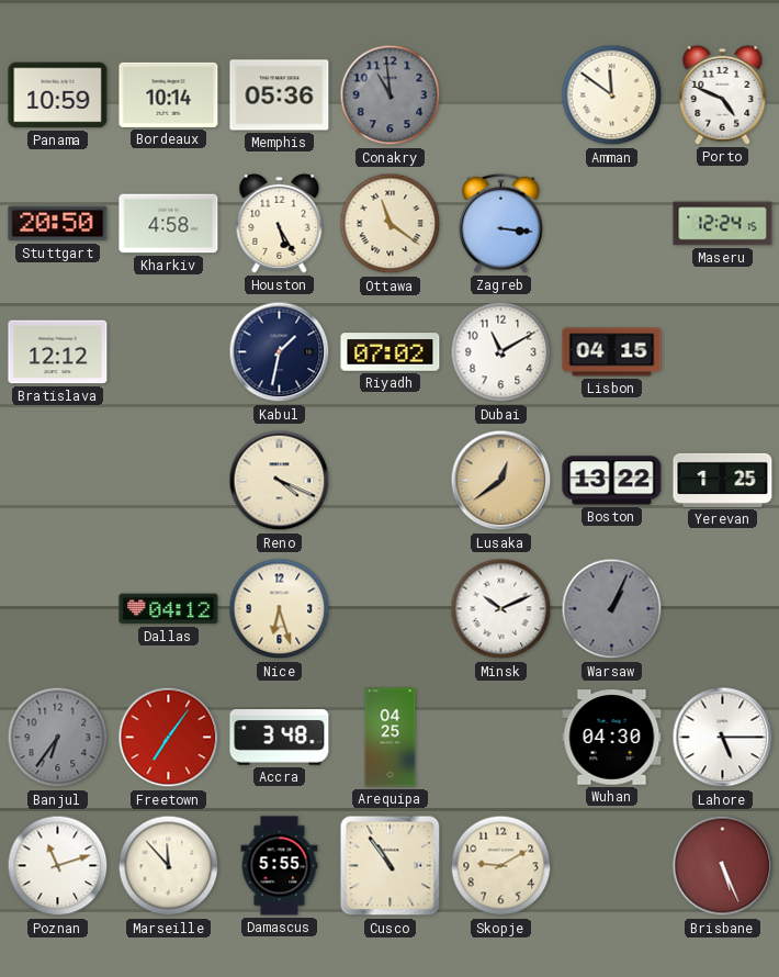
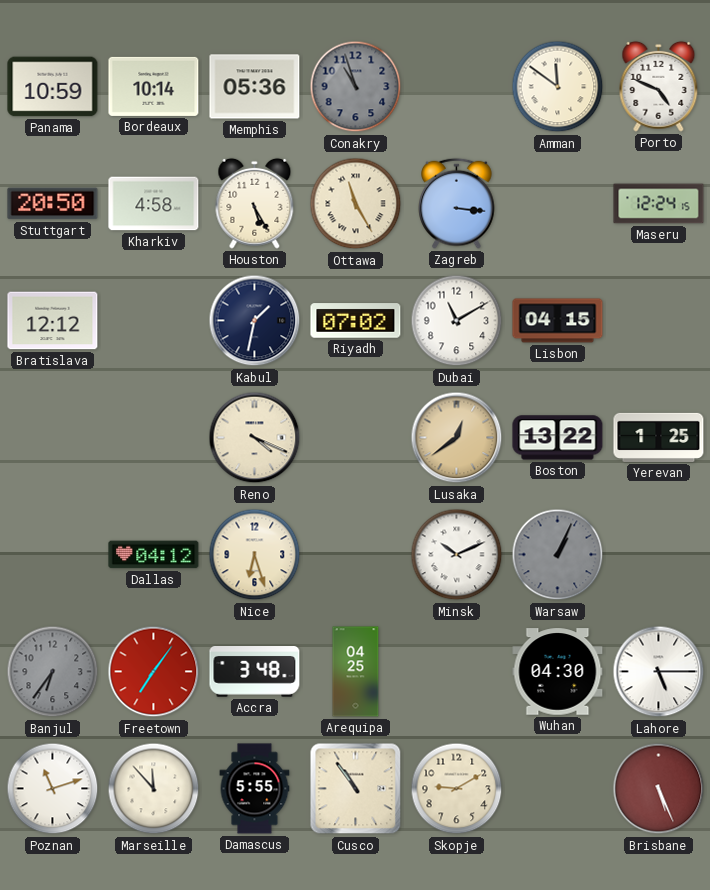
Conakry: 10:59 -> 10:57
Ottawa: 11:21 -> 11:25
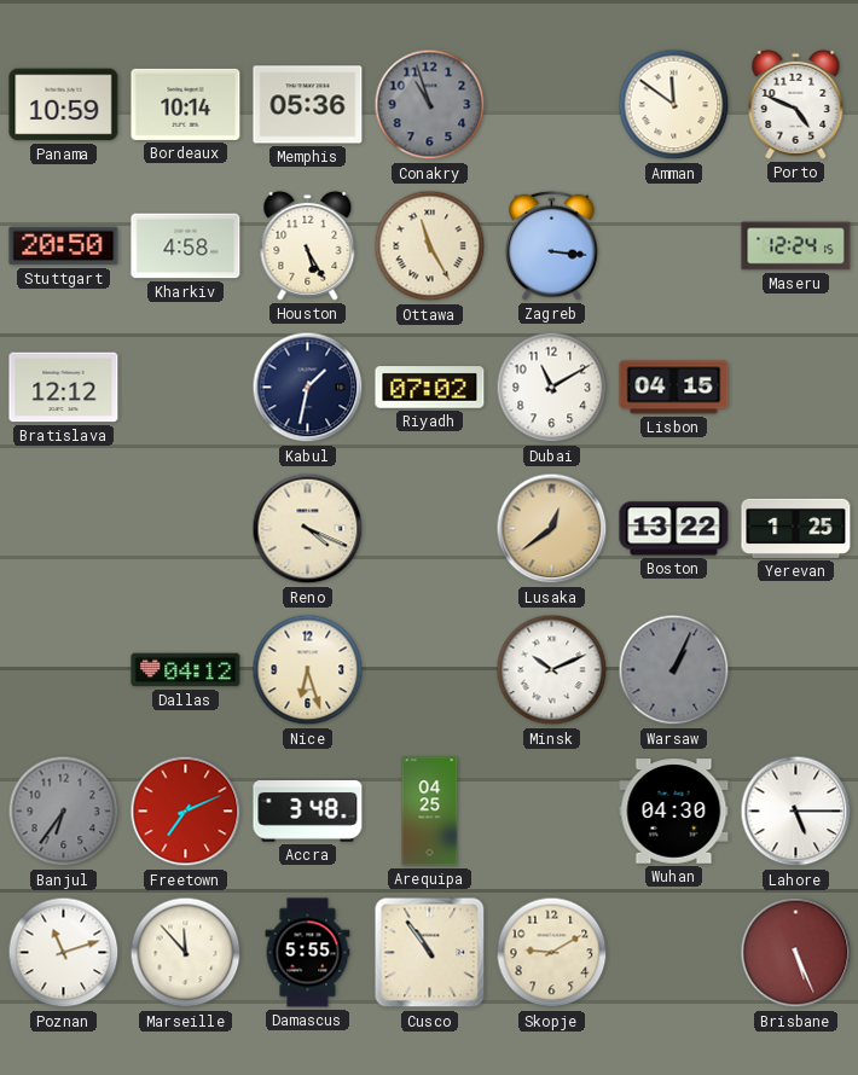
Freetown: 7:06 -> 7:11
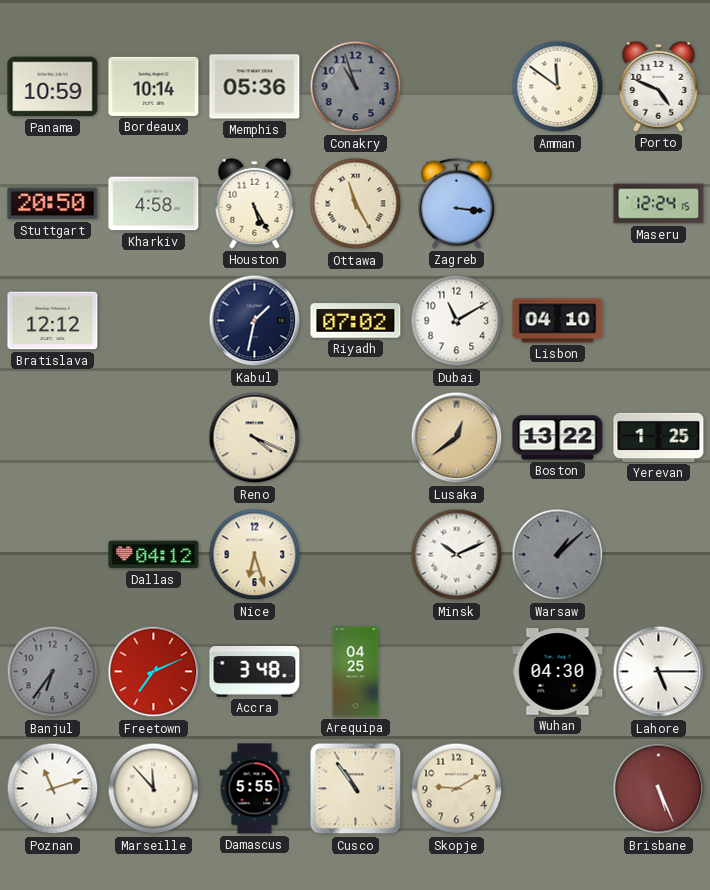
Lisbon: 04:15 -> 04:10
Warsaw: 1:04 -> 1:08
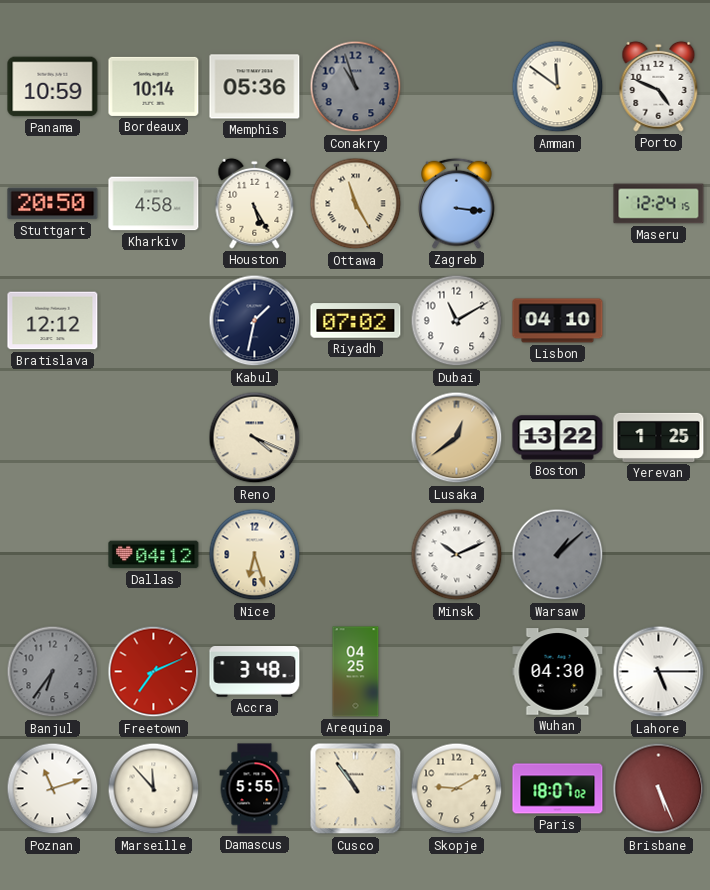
Paris: none -> 18:07
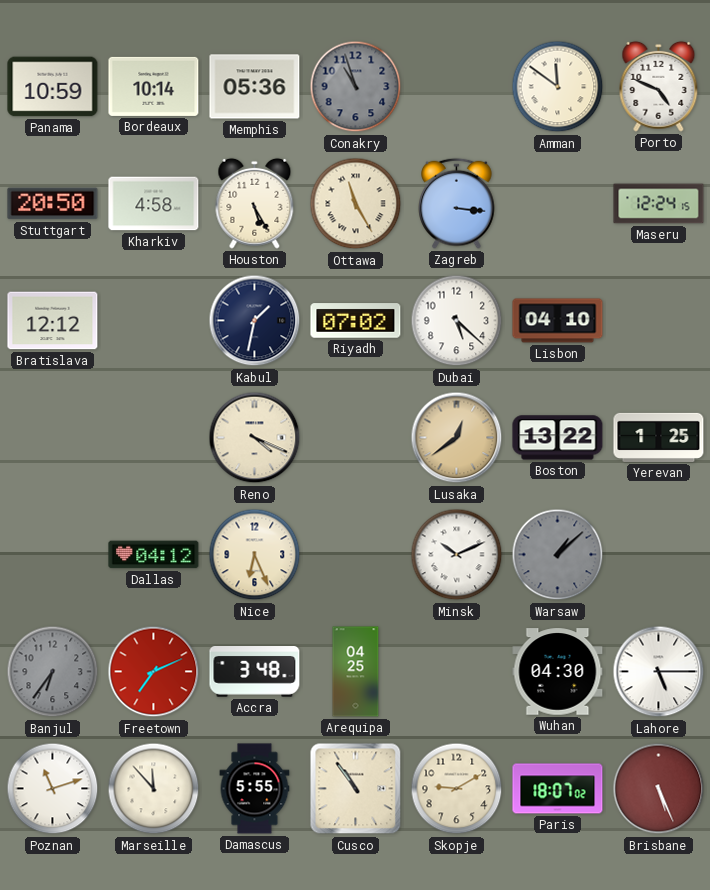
Dubai: 11:10 -> 5:22
Nice: 6:27 -> 6:26
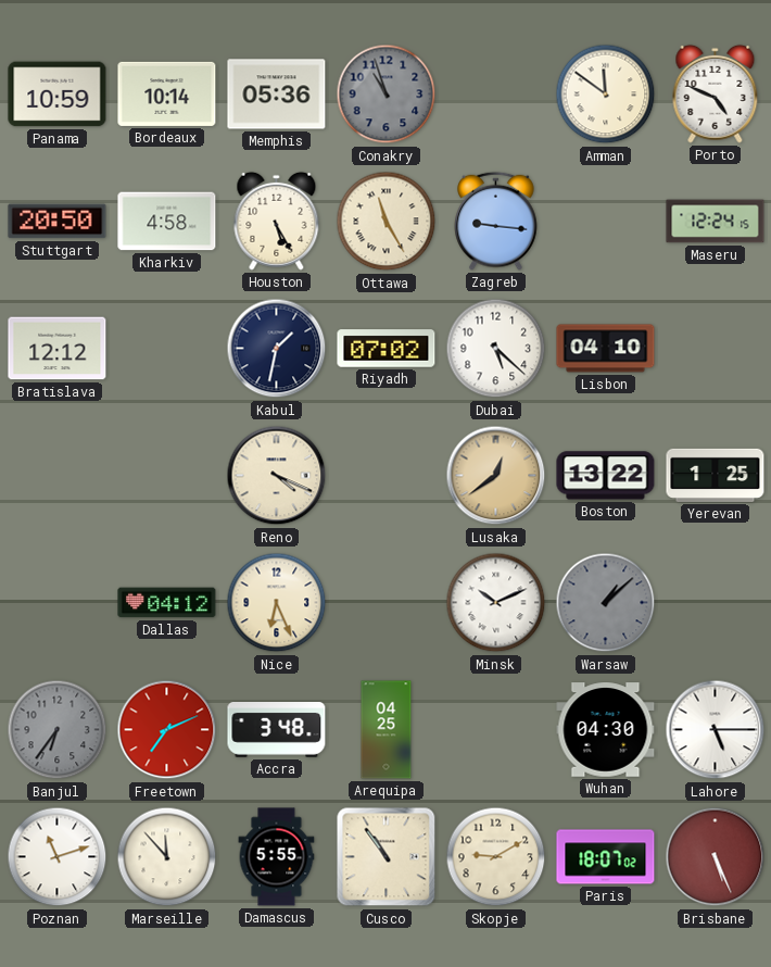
Zagreb: 3:16 -> 9:16
